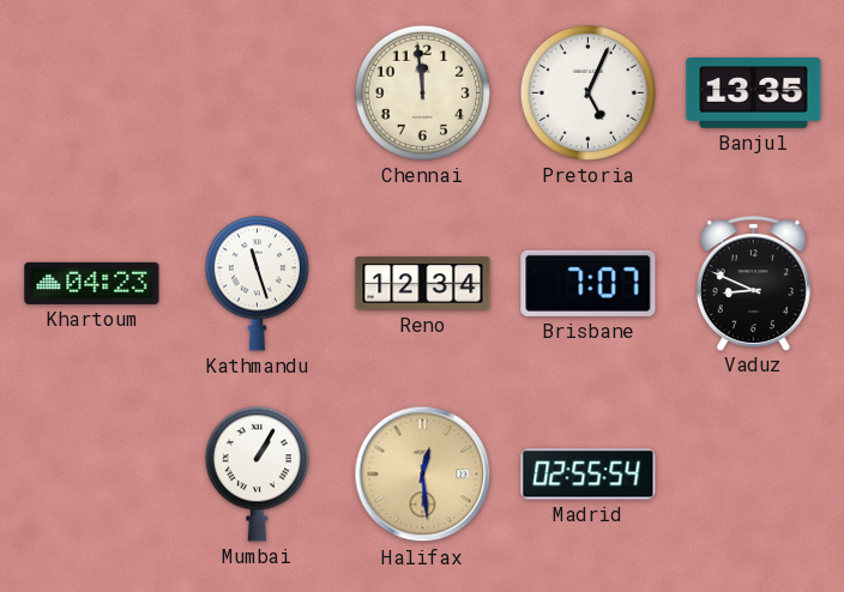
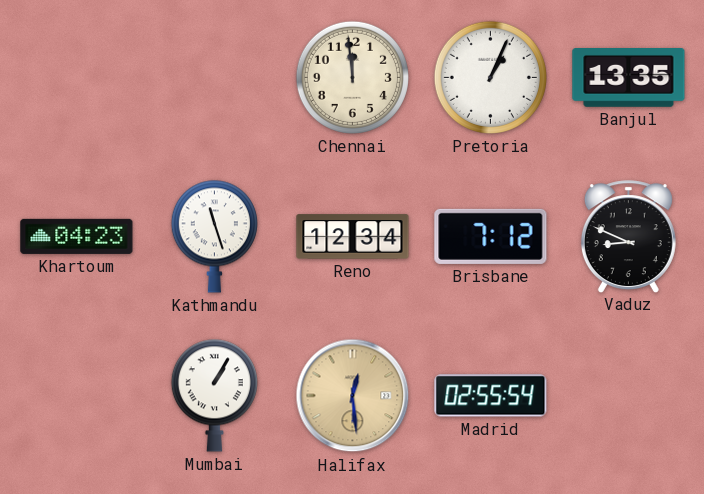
Pretoria: 5:04 -> 1:04
Brisbane: 7:07 -> 7:12
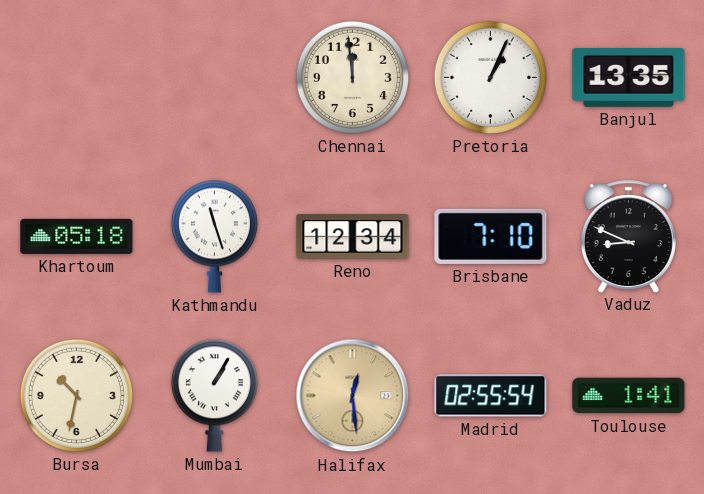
Khartoum: 04:23 -> 05:18
Brisbane: 7:12 -> 7:10
Bursa: none -> 10:32
Toulouse: none -> 1:41
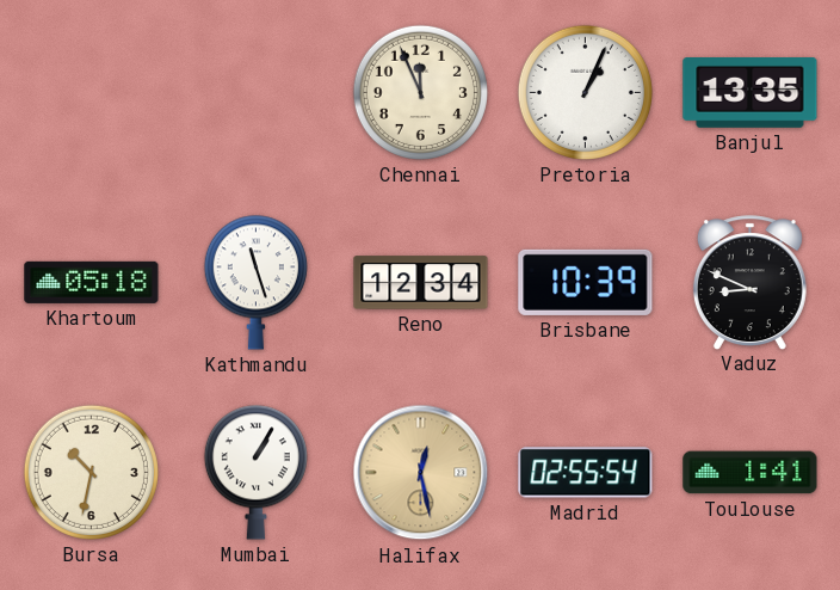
Chennai: 11:59 -> 11:56
Brisbane: 7:10 -> 10:39
Halifax: 12:29 -> 12:28
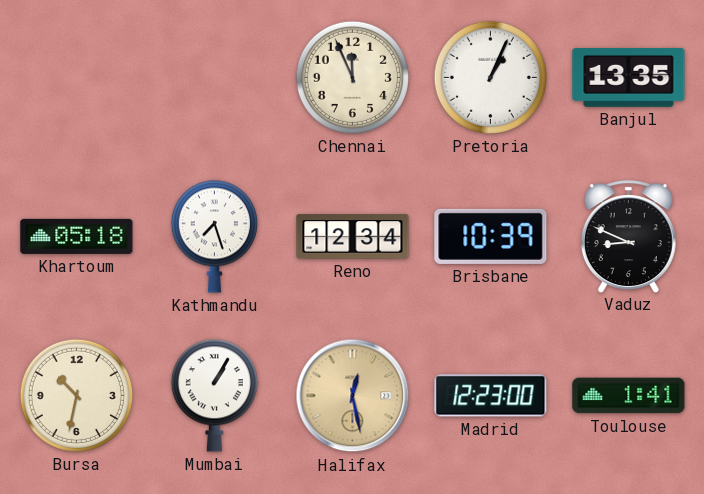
Kathmandu: 11:27 -> 7:27
Madrid: 02:55 -> 12:23
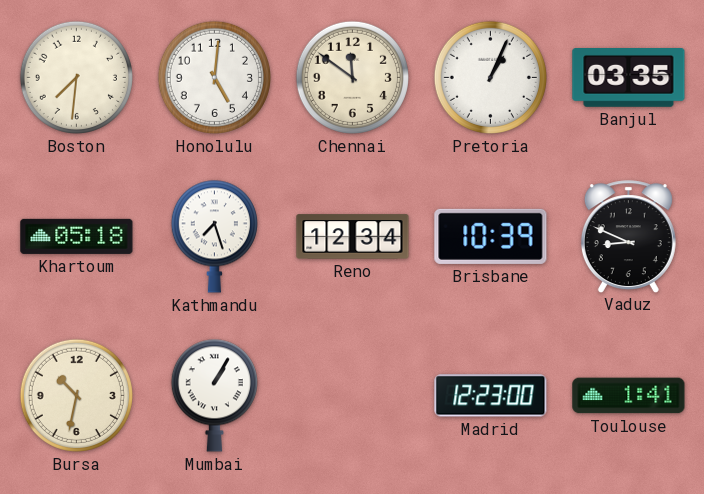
Boston: none -> 7:31
Honolulu: none -> 5:01
Chennai: 11:56 -> 11:51
Banjul: 13:35 -> 03:35
Halifax: 12:28 -> none
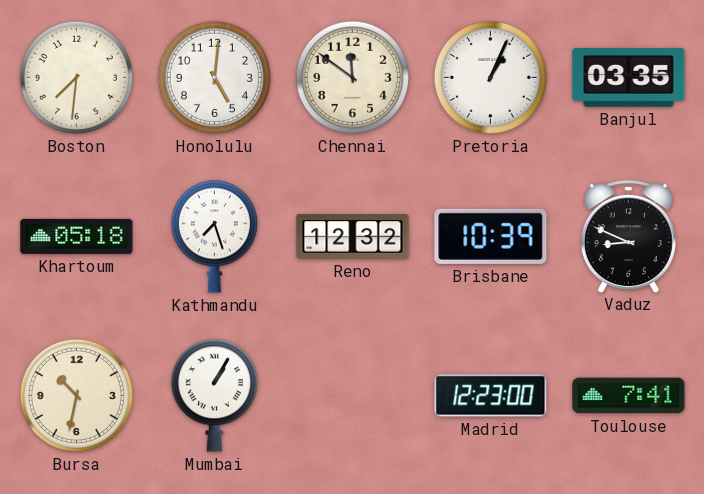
Reno: 12:34 -> 12:32
Toulouse: 1:41 -> 7:41
